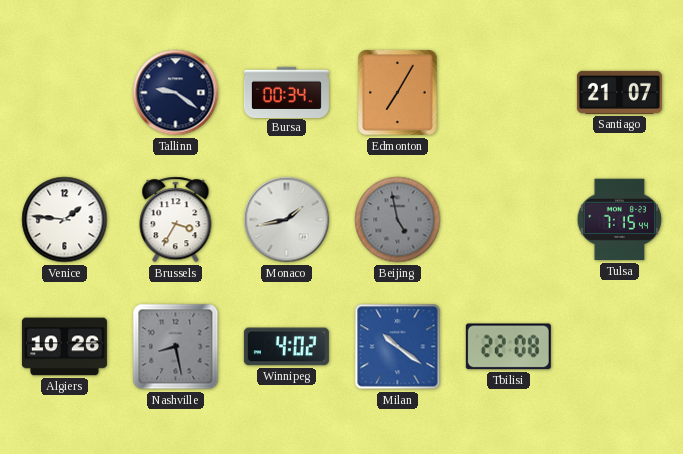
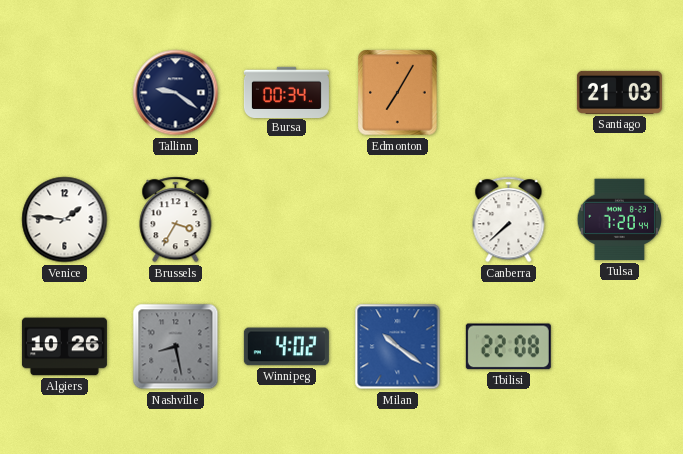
Santiago: 21:07 -> 21:03
Monaco: 1:43 -> none
Beijing: 4:58 -> none
Canberra: none -> 7:38
Tulsa: 7:15 -> 7:20
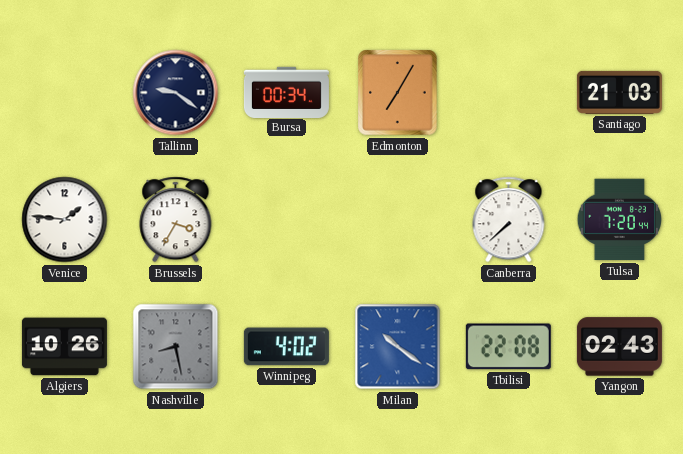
Yangon: none -> 02:43
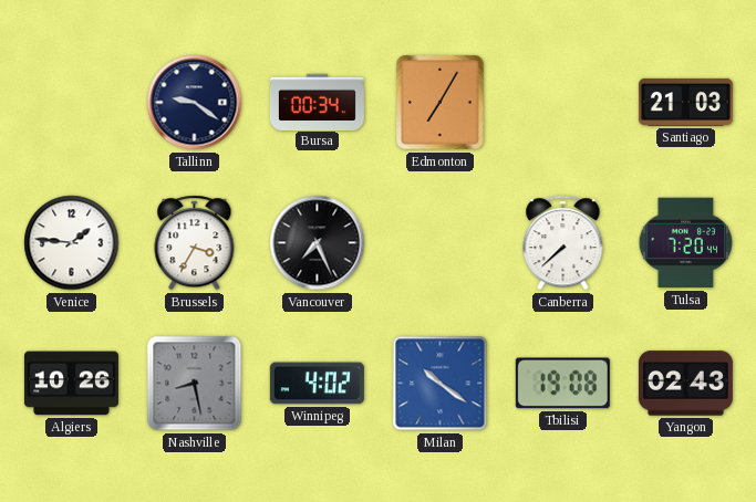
Vancouver: none -> 7:26
Tbilisi: 22:08 -> 19:08
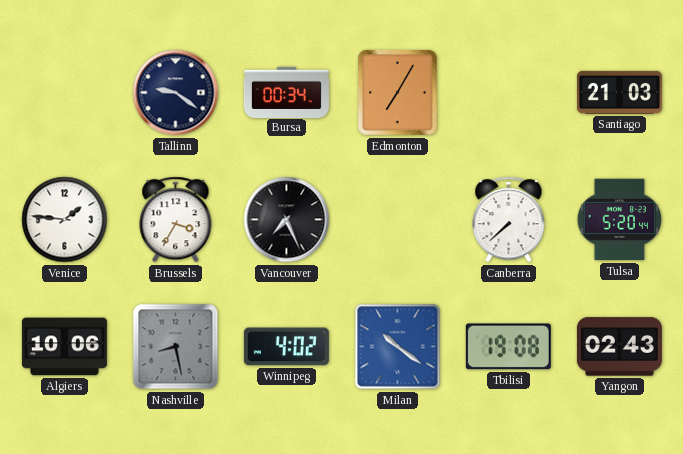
Tulsa: 7:20 -> 5:20
Algiers: 10:26 -> 10:06
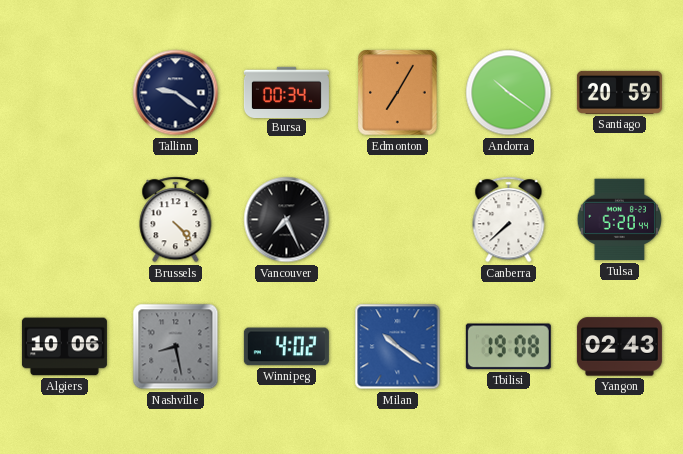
Andorra: none -> 10:21
Santiago: 21:03 -> 20:59
Venice: 1:46 -> none
Brussels: 3:35 -> 4:23
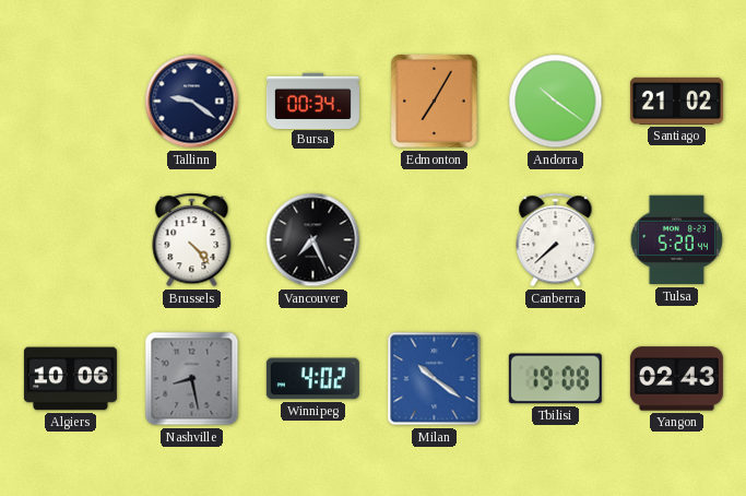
Santiago: 20:59 -> 21:02
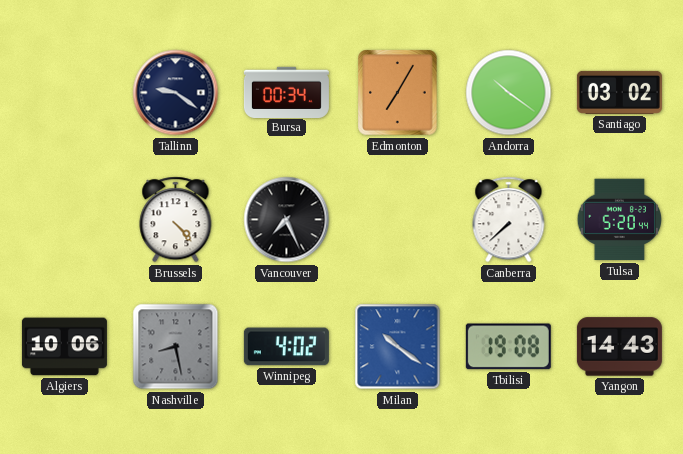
Santiago: 21:02 -> 03:02
Yangon: 02:43 -> 14:43
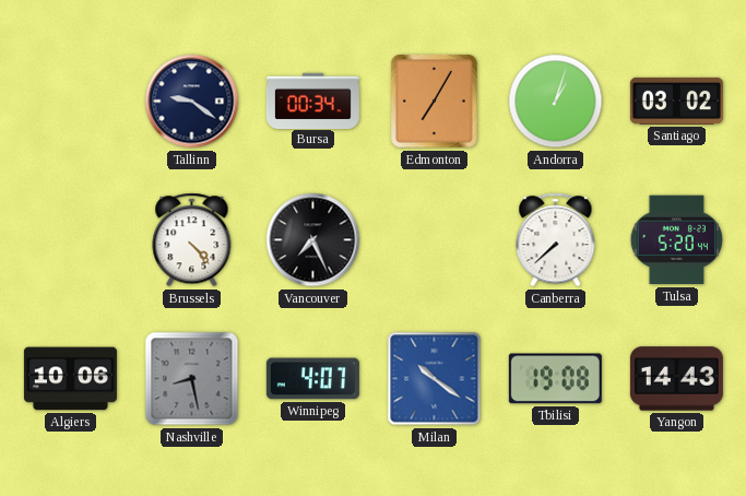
Andorra: 10:21 -> 1:03
Winnipeg: 4:02 -> 4:07
